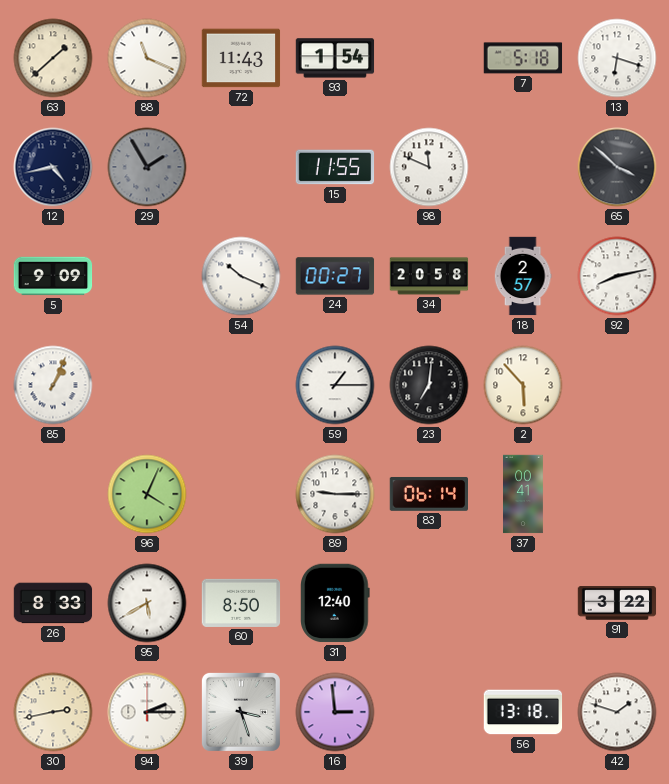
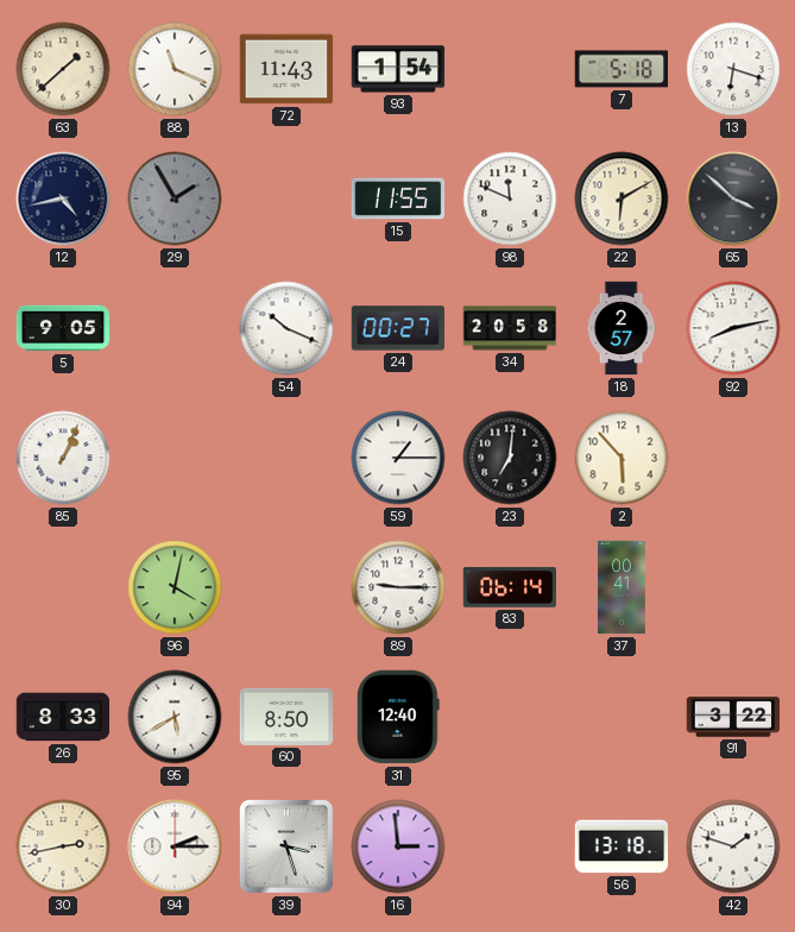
22: none -> 6:10
5: 9:09 -> 9:05
96: 4:04 -> 4:02
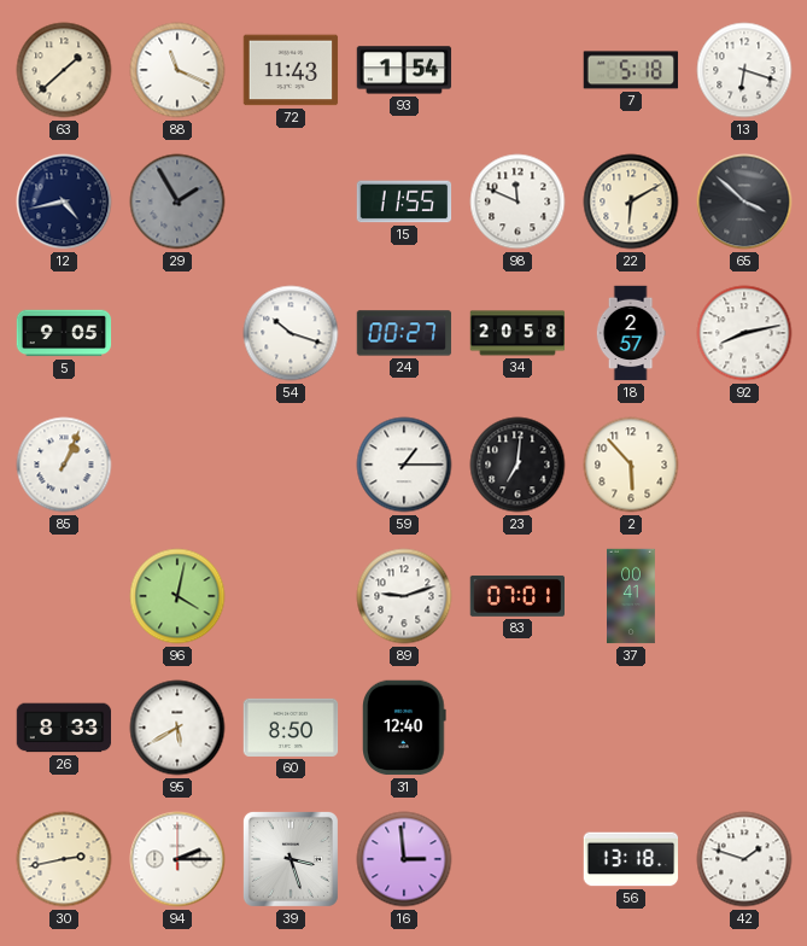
54: 10:19 -> 10:18
89: 9:15 -> 9:12
83: 06:14 -> 07:01
91: 3:22 -> none
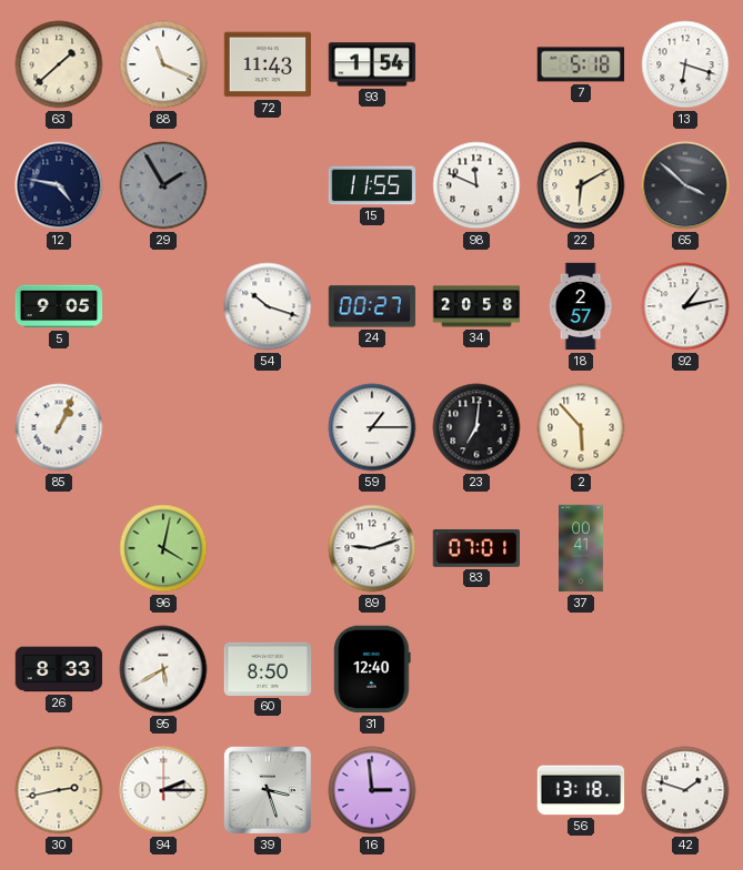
12: 4:43 -> 4:47
92: 8:13 -> 1:13
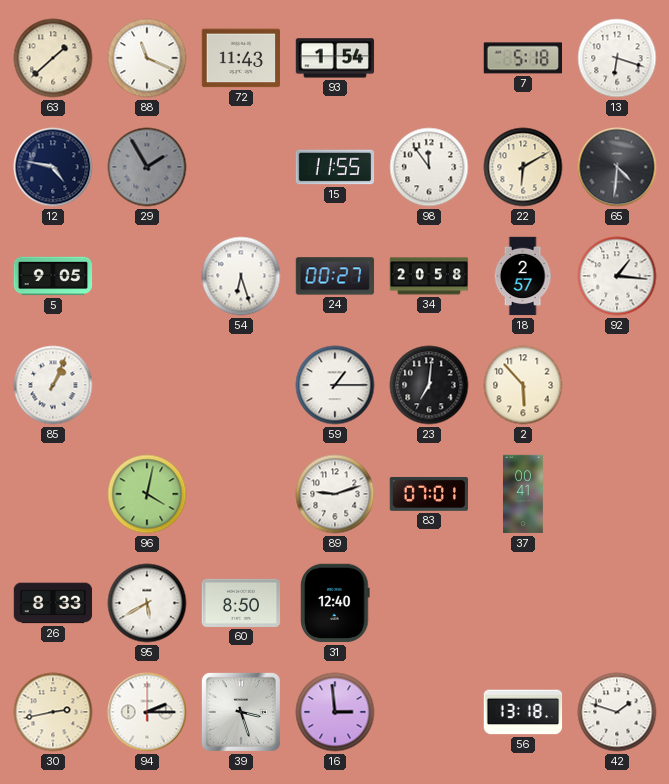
98: 11:49 -> 11:54
65: 3:52 -> 4:31
54: 10:18 -> 6:27
92: 1:13 -> 1:16
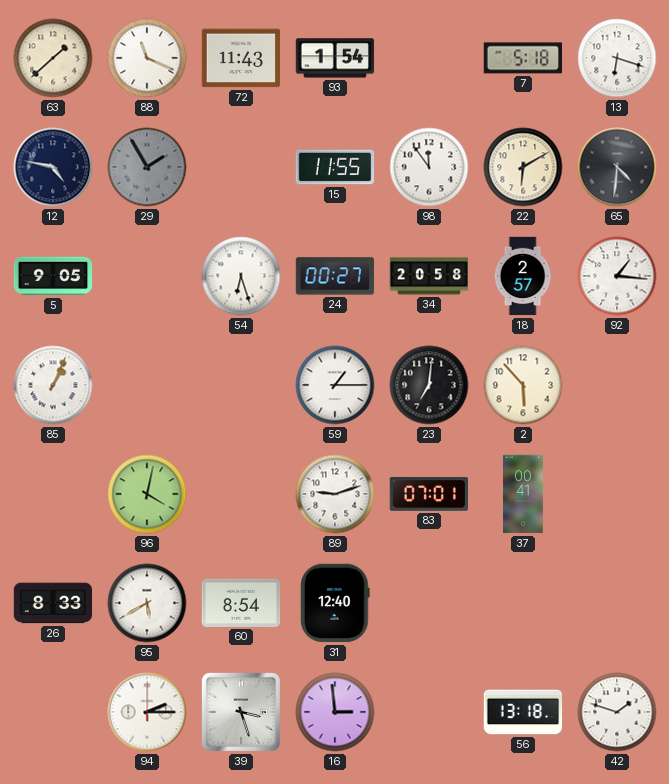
60: 8:50 -> 8:54
30: 2:43 -> none
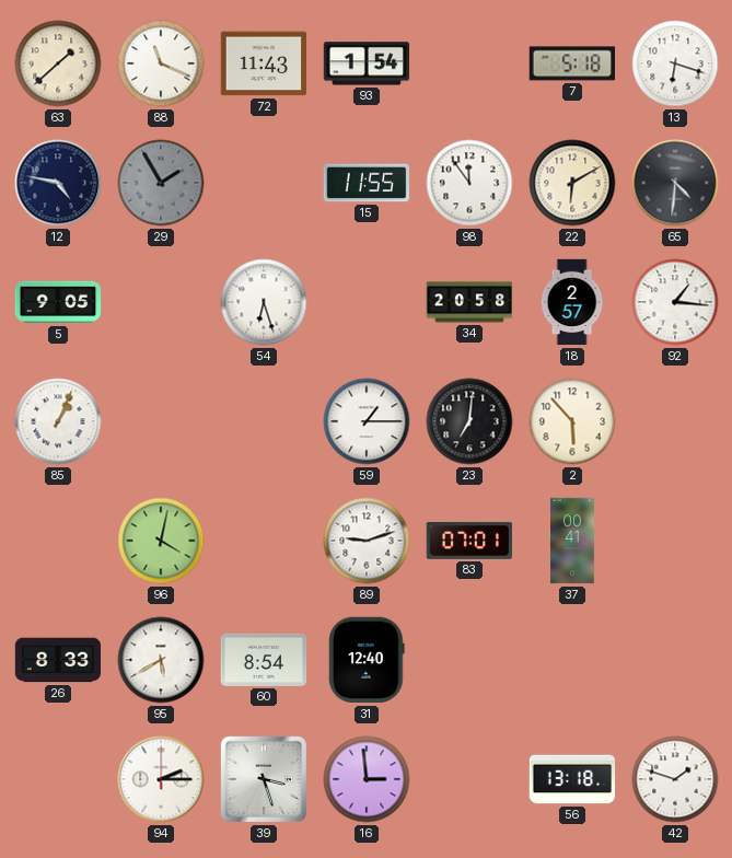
24: 00:27 -> none
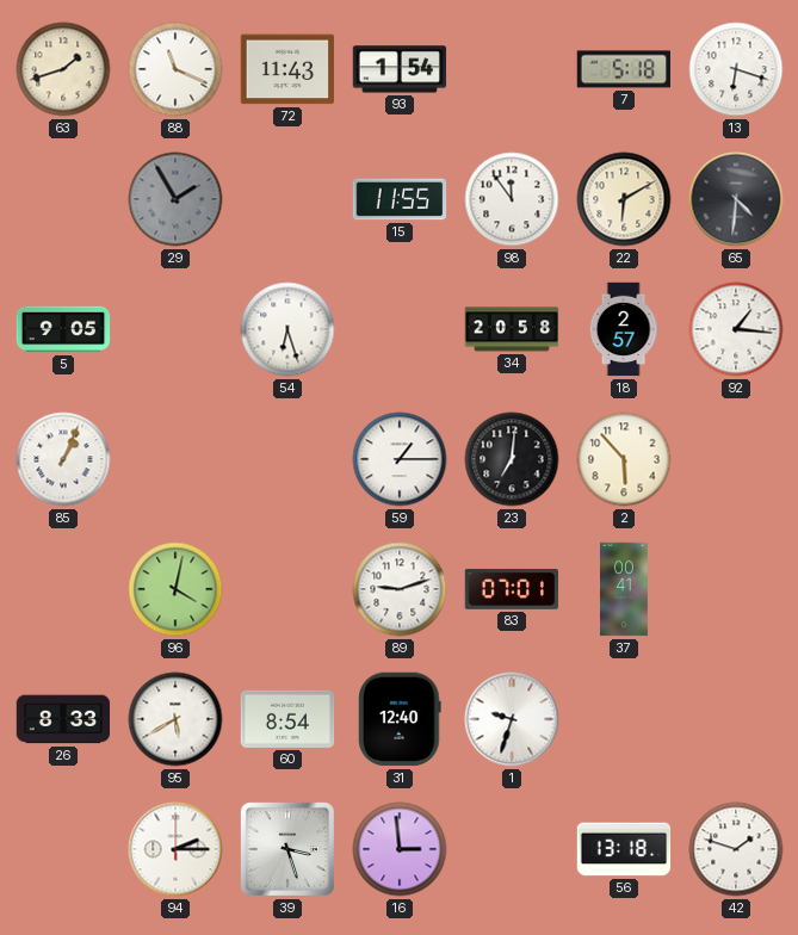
63: 1:38 -> 1:42
12: 4:47 -> none
1: none -> 9:33
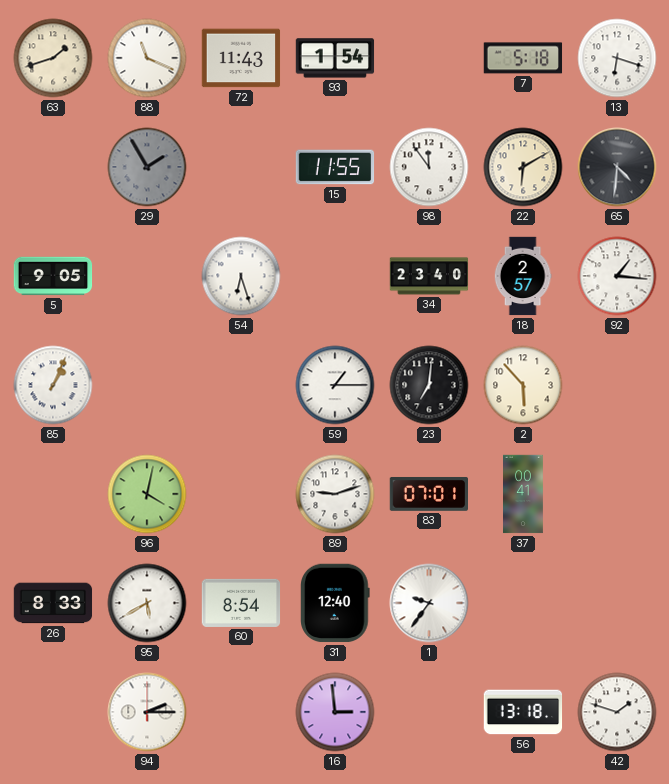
34: 20:58 -> 23:40
1: 9:33 -> 9:36
39: 3:27 -> none
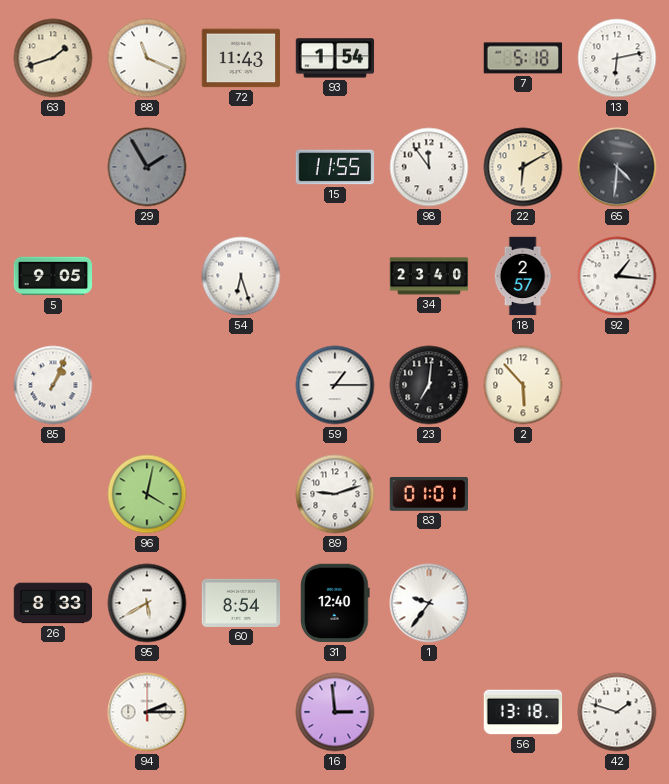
13: 6:18 -> 6:13
83: 07:01 -> 01:01
37: 00:41 -> none
